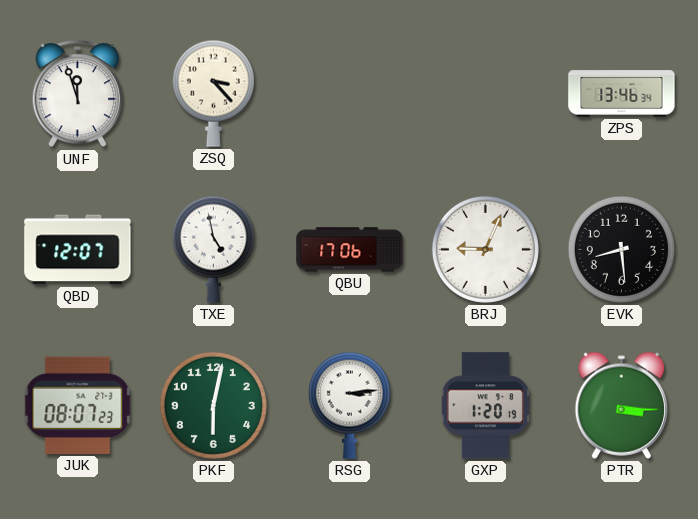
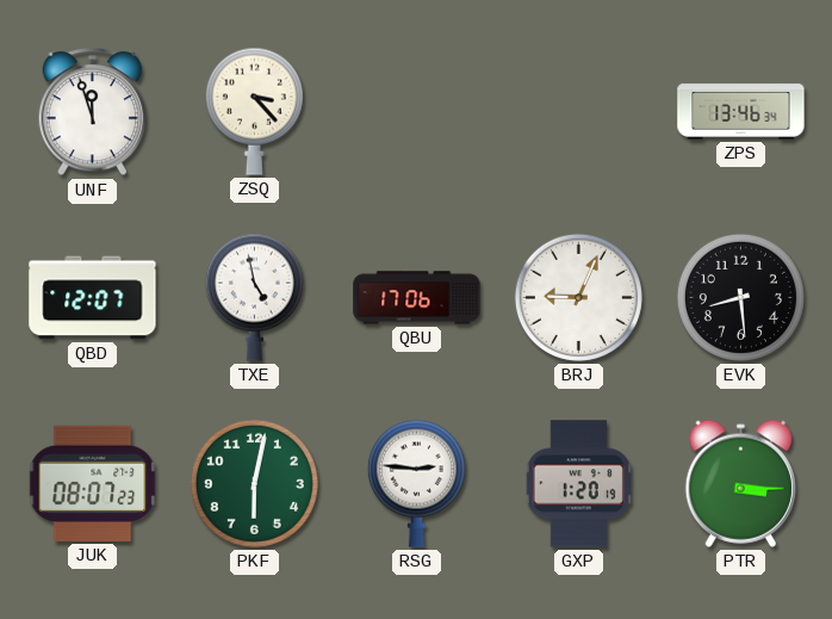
RSG: 3:14 -> 2:46
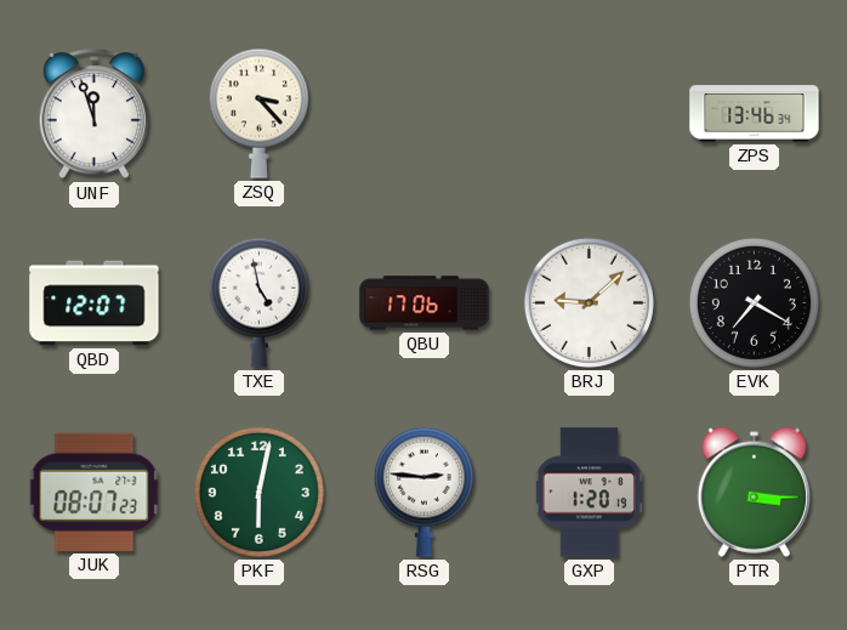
BRJ: 9:04 -> 9:08
EVK: 8:29 -> 7:20
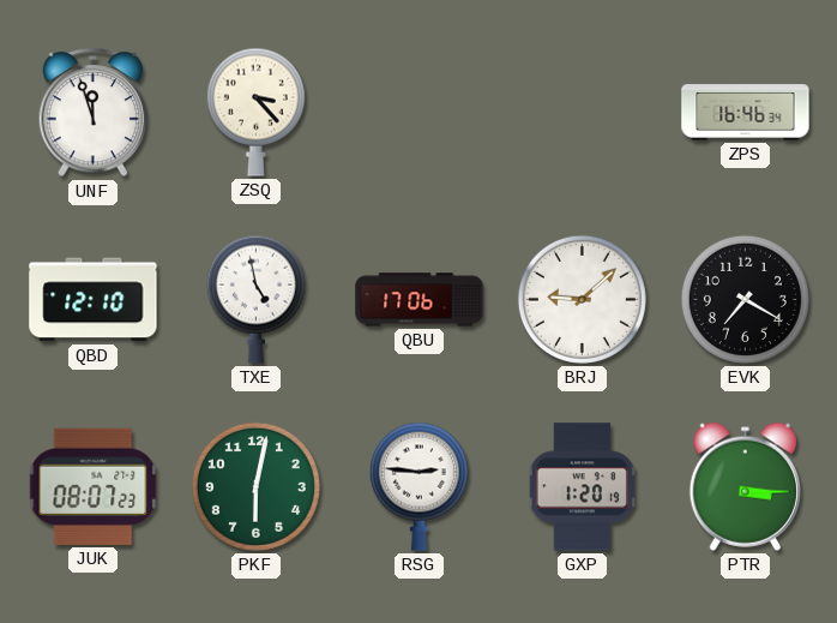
ZPS: 13:46 -> 16:46
QBD: 12:07 -> 12:10
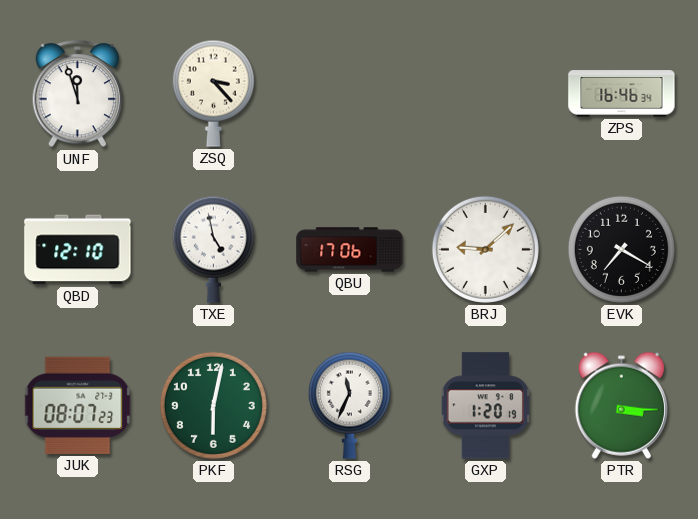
RSG: 2:46 -> 11:34
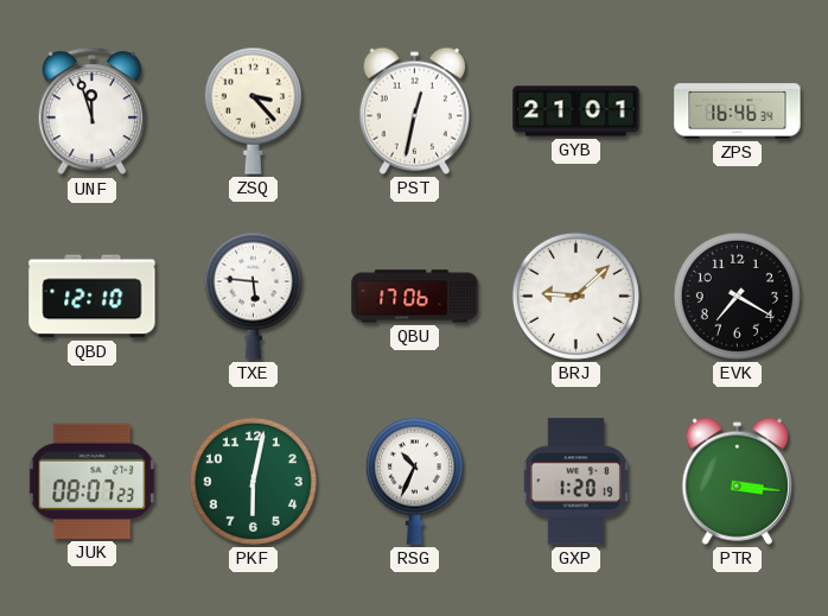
PST: none -> 12:32
GYB: none -> 21:01
TXE: 4:58 -> 5:46
RSG: 11:34 -> 10:34
PTR: 3:15 -> 3:16
